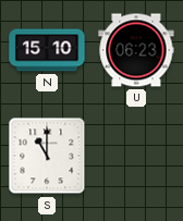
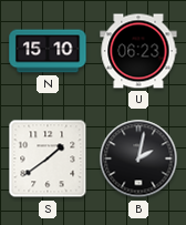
S: 11:00 -> 1:39
B: none -> 2:02
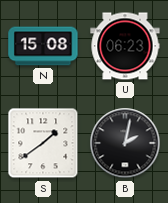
N: 15:10 -> 15:08
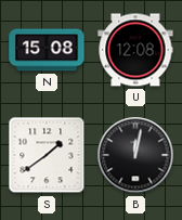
U: 06:23 -> 12:08
B: 2:02 -> 12:02
